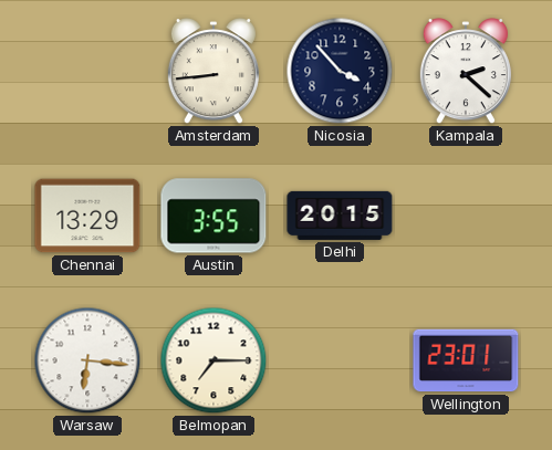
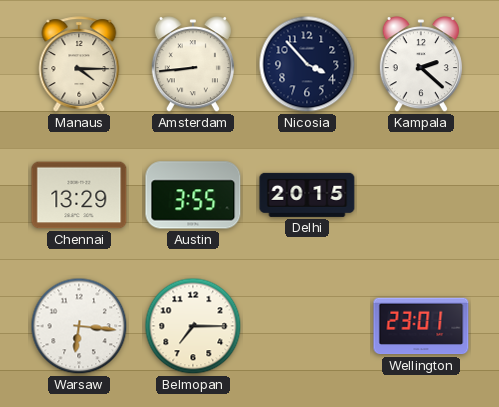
Manaus: none -> 4:15
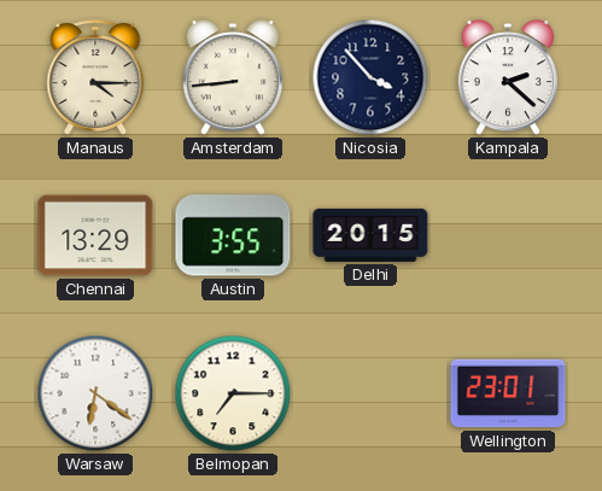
Warsaw: 6:16 -> 6:21
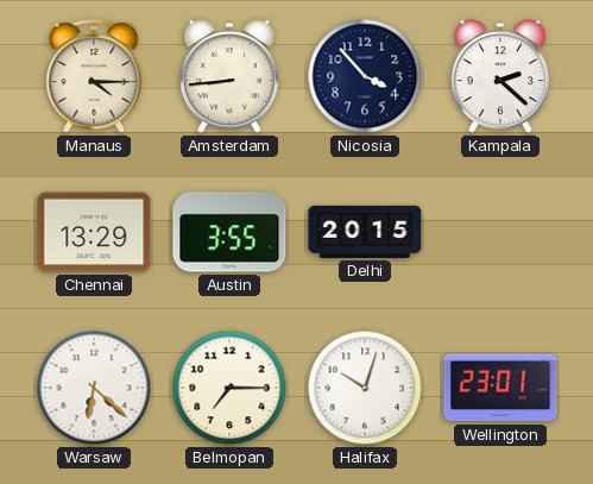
Warsaw: 6:21 -> 6:22
Halifax: none -> 10:03
